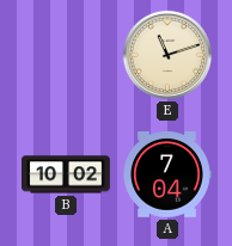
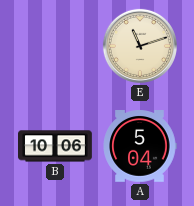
B: 10:02 -> 10:06
A: 7:04 -> 5:04
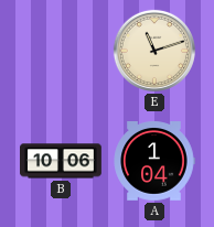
A: 5:04 -> 1:04
